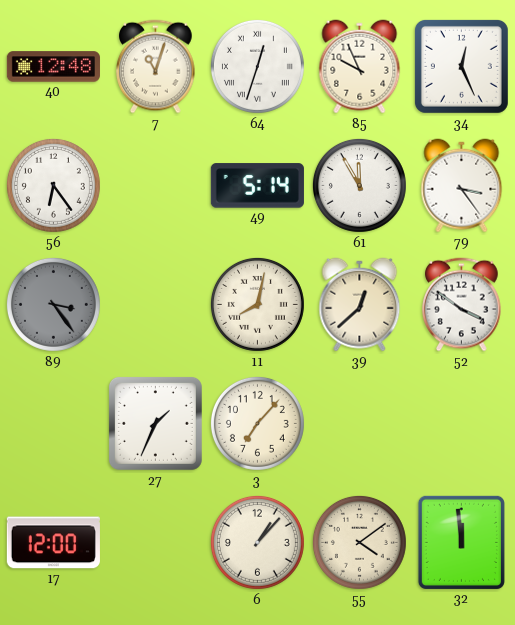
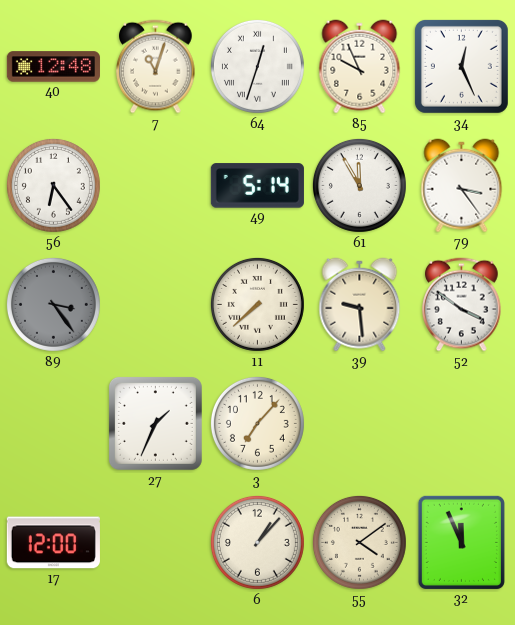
11: 8:02 -> 7:38
39: 12:38 -> 9:29
32: 11:59 -> 11:56
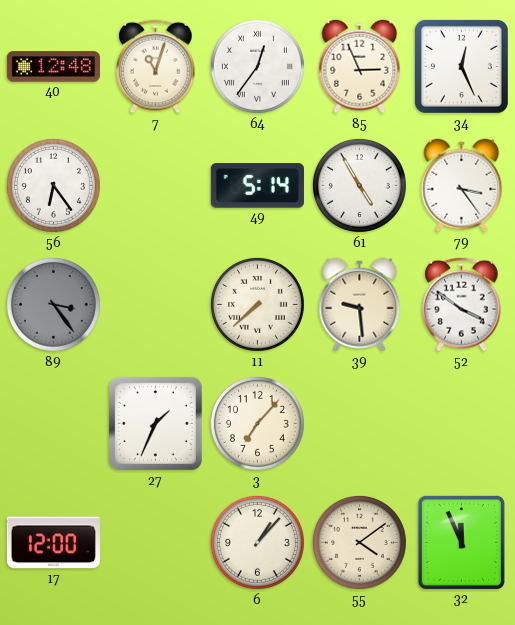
64: 12:33 -> 12:36
85: 9:56 -> 2:56
61: 11:55 -> 4:55
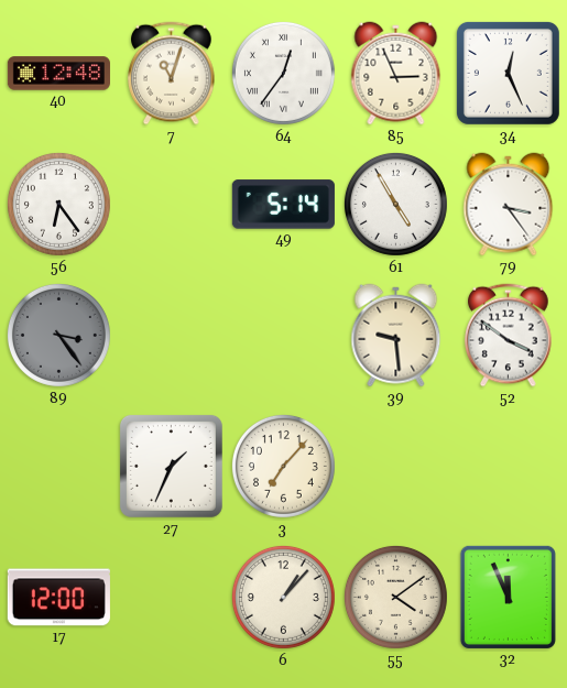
11: 7:38 -> none
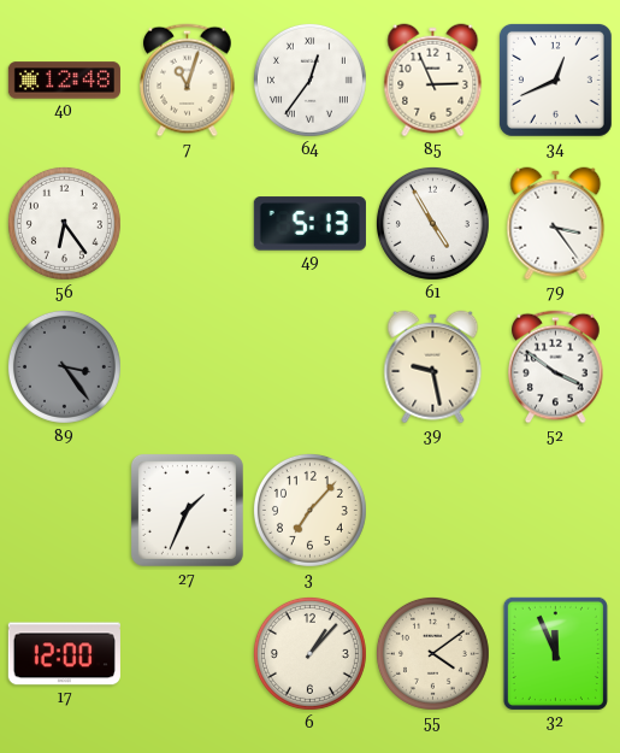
34: 12:26 -> 12:41
49: 5:14 -> 5:13
39: 9:29 -> 9:28
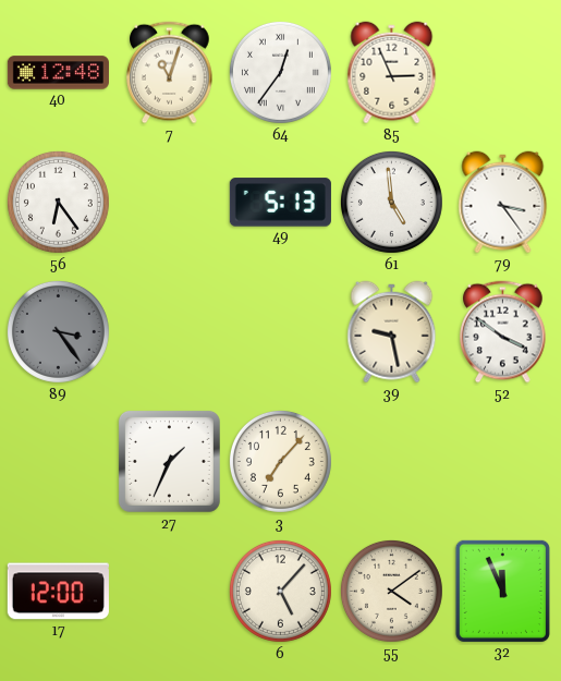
34: 12:41 -> none
61: 4:55 -> 4:59
6: 1:07 -> 5:07
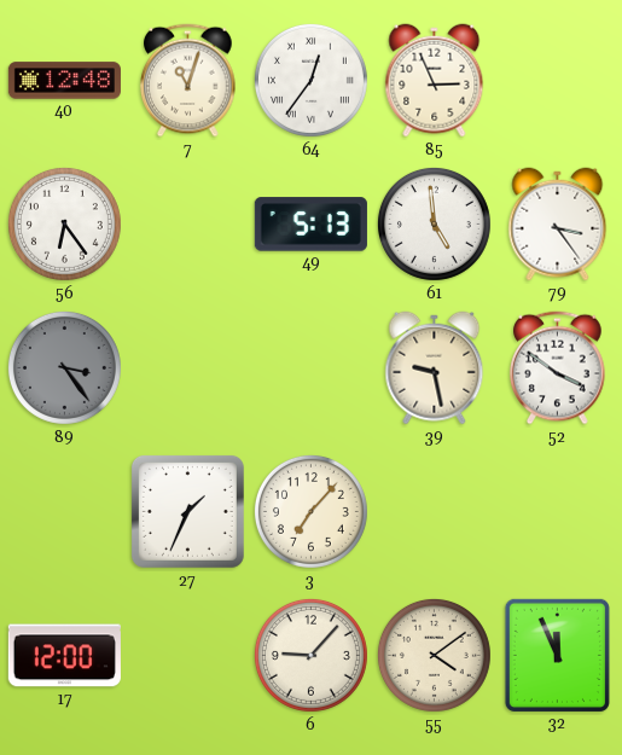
6: 5:07 -> 9:07
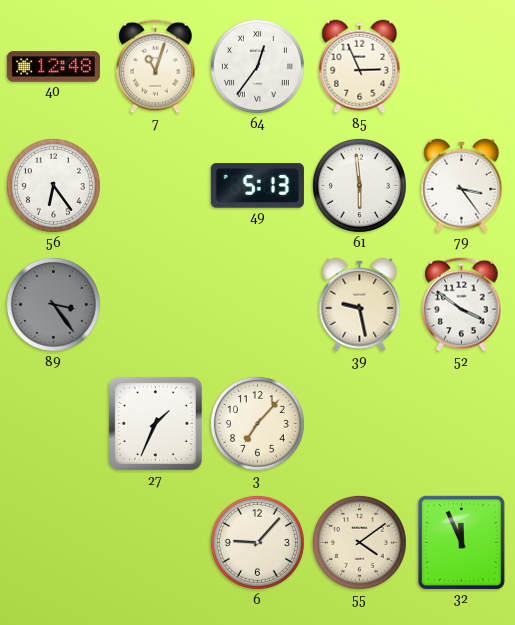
61: 4:59 -> 5:59
17: 12:00 -> none
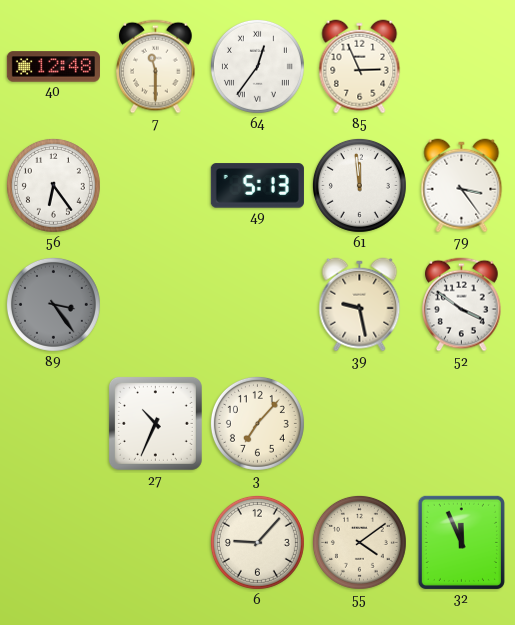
7: 11:03 -> 11:30
61: 5:59 -> 11:59
27: 1:34 -> 10:34
